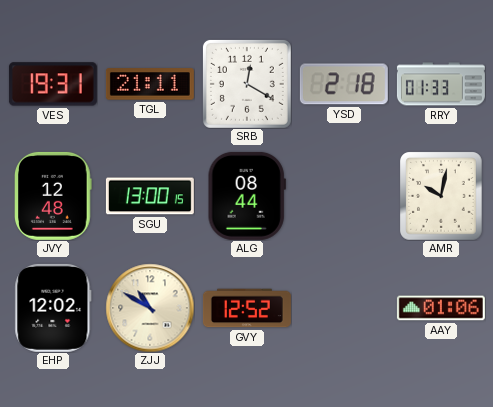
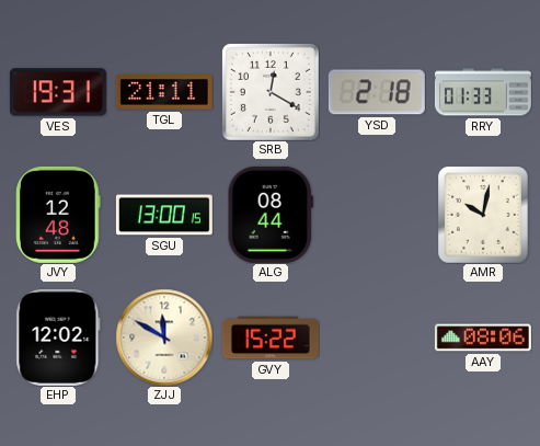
ZJJ: 10:50 -> 11:50
GVY: 12:52 -> 15:22
AAY: 01:06 -> 08:06
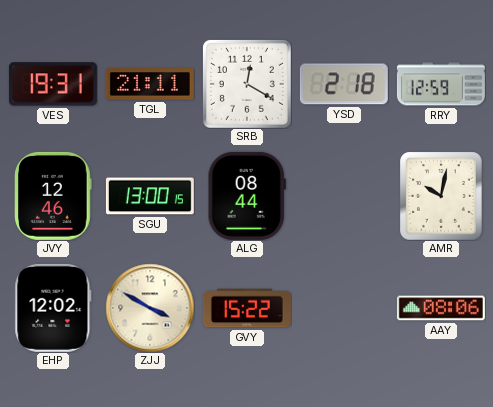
RRY: 01:33 -> 12:59
JVY: 12:48 -> 12:46
ZJJ: 11:50 -> 3:50
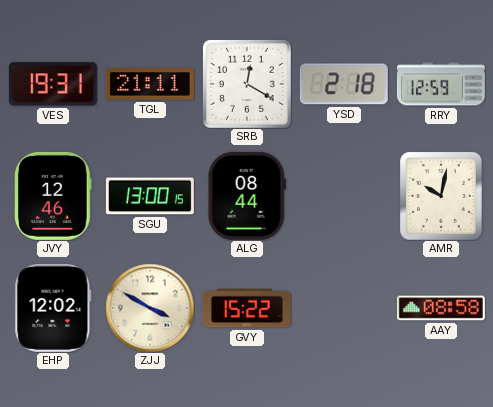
AAY: 08:06 -> 08:58
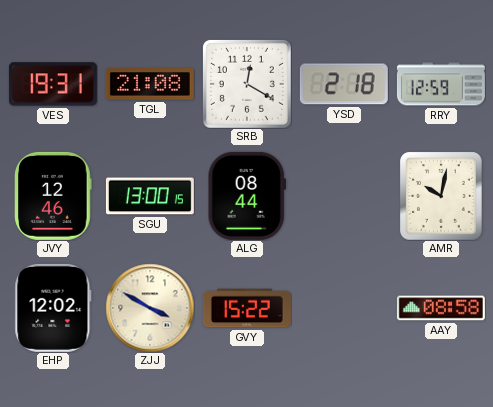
TGL: 21:11 -> 21:08
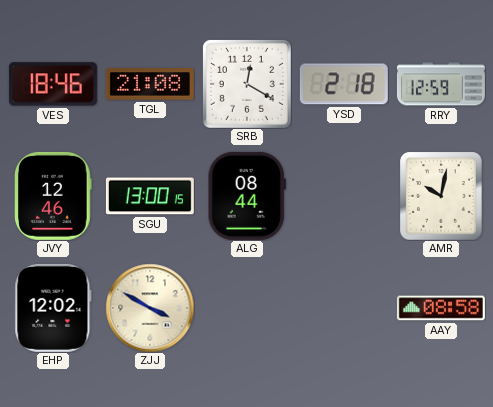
VES: 19:31 -> 18:46
GVY: 15:22 -> none
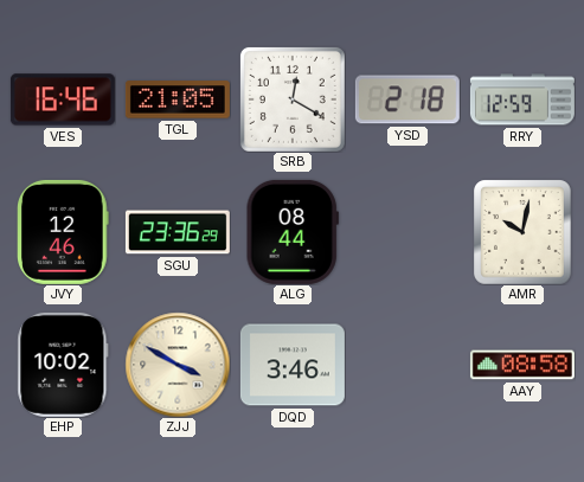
VES: 18:46 -> 16:46
TGL: 21:08 -> 21:05
SGU: 13:00 -> 23:36
EHP: 12:02 -> 10:02
DQD: none -> 3:46
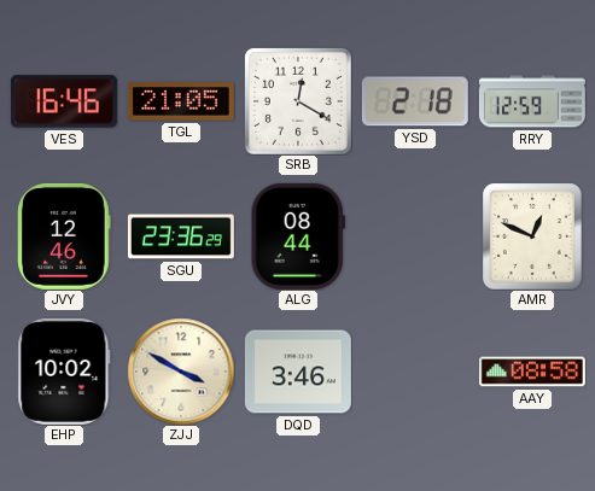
AMR: 10:02 -> 12:49
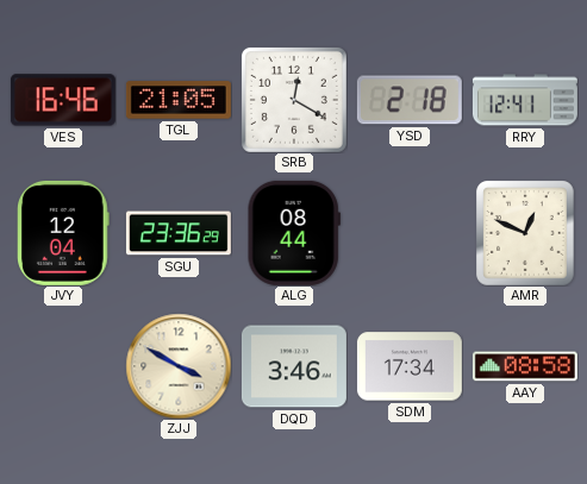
RRY: 12:59 -> 12:41
JVY: 12:46 -> 12:04
EHP: 10:02 -> none
SDM: none -> 17:34
